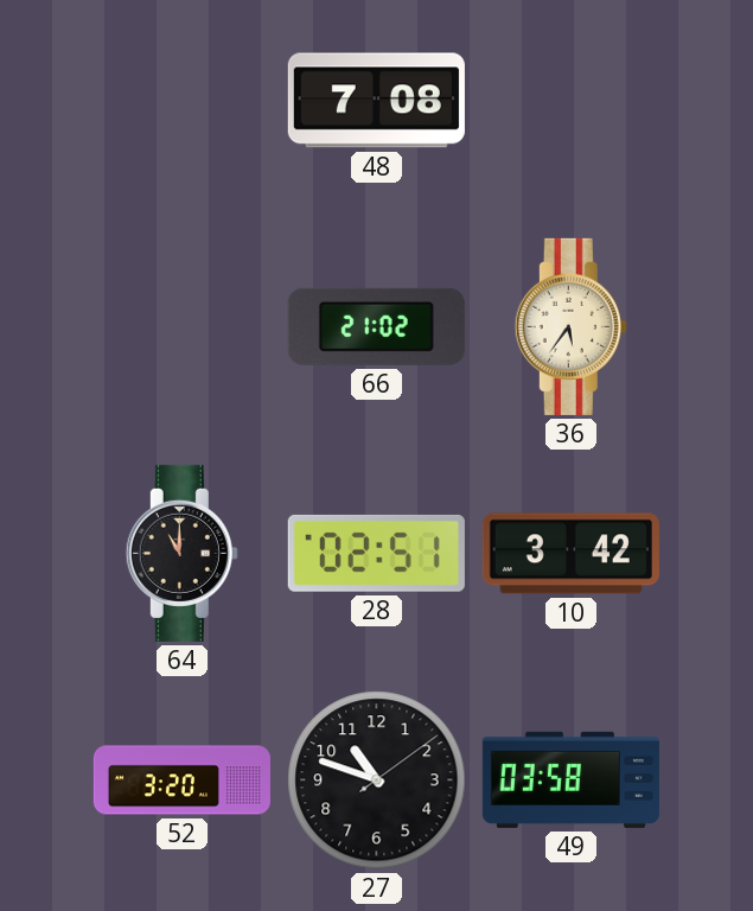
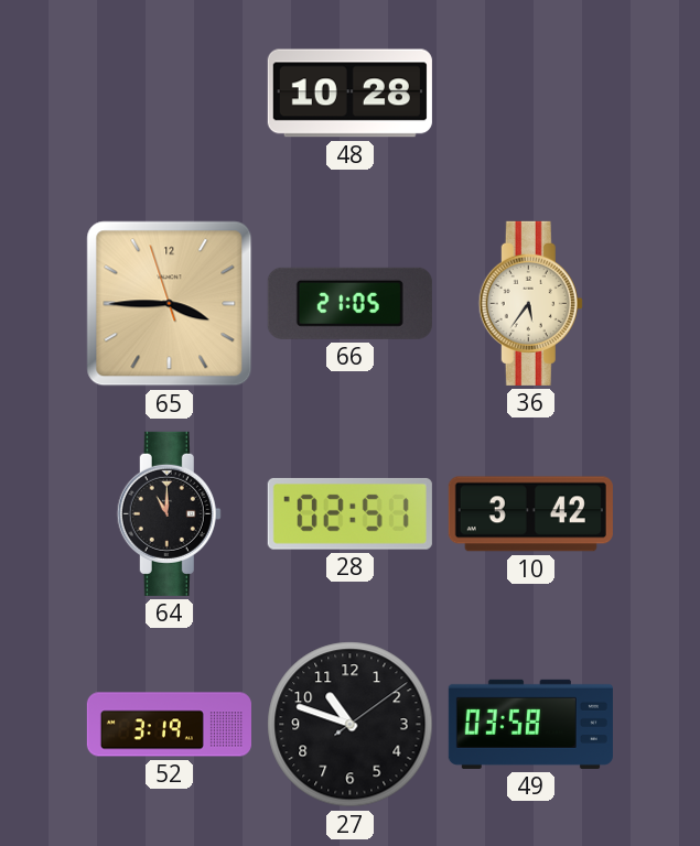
48: 7:08 -> 10:28
65: none -> 3:44
66: 21:02 -> 21:05
52: 3:20 -> 3:19
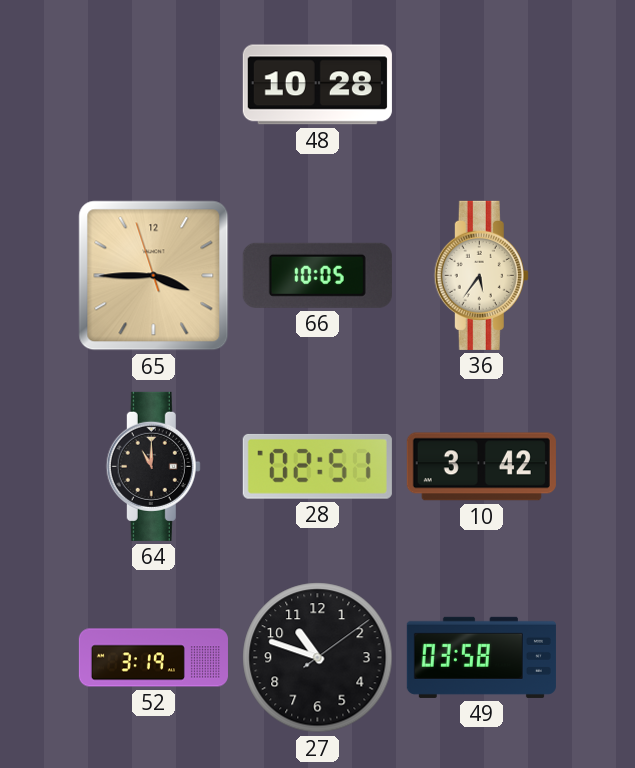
66: 21:05 -> 10:05
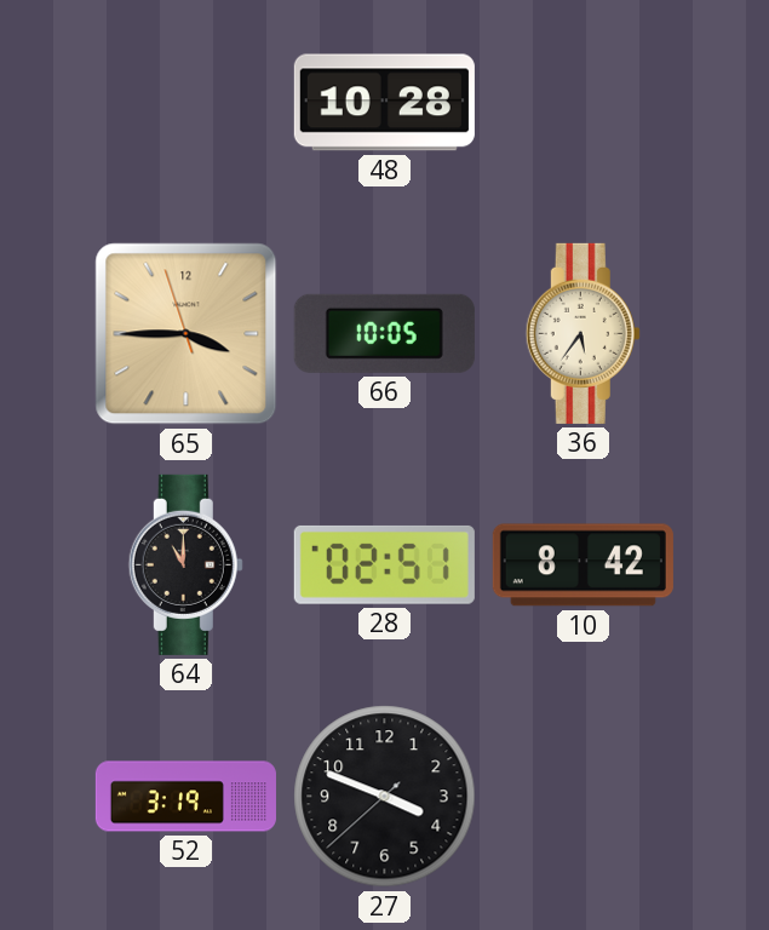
10: 3:42 -> 8:42
27: 10:48 -> 3:48
49: 03:58 -> none
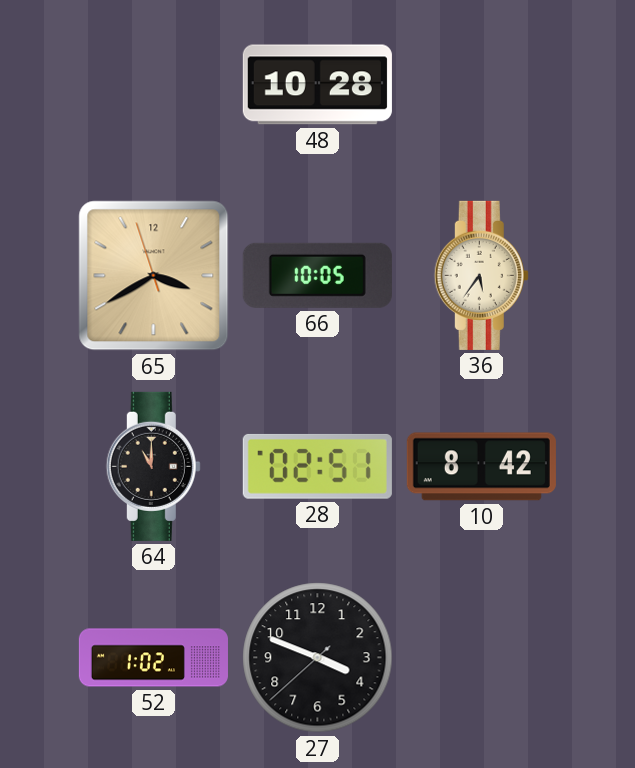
65: 3:44 -> 3:39
52: 3:19 -> 1:02
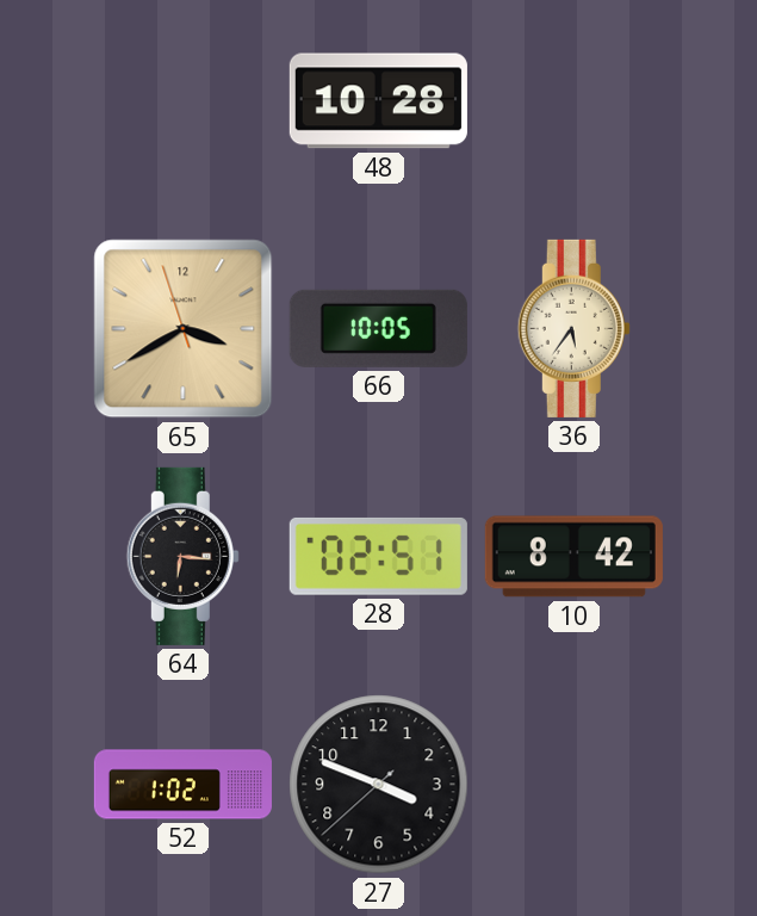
64: 11:00 -> 6:16
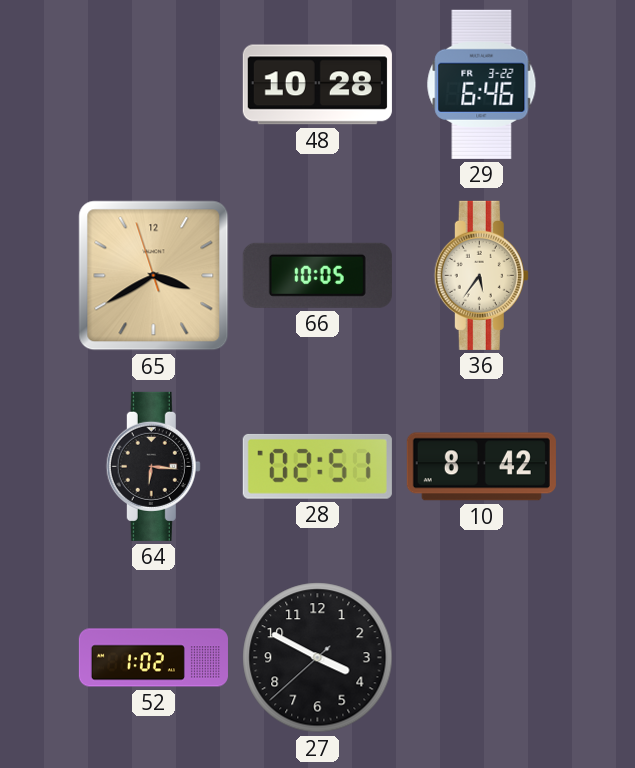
29: none -> 6:46
27: 3:48 -> 3:49
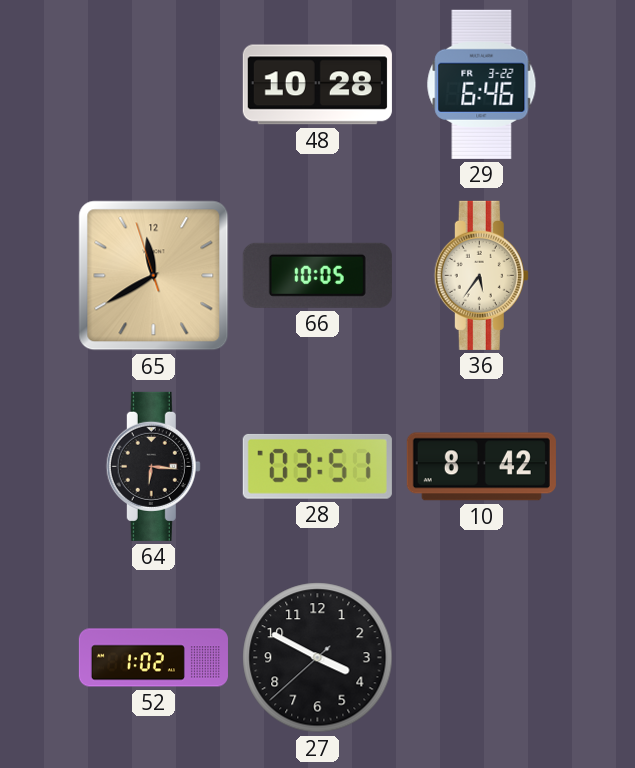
65: 3:39 -> 11:39
28: 02:51 -> 03:51
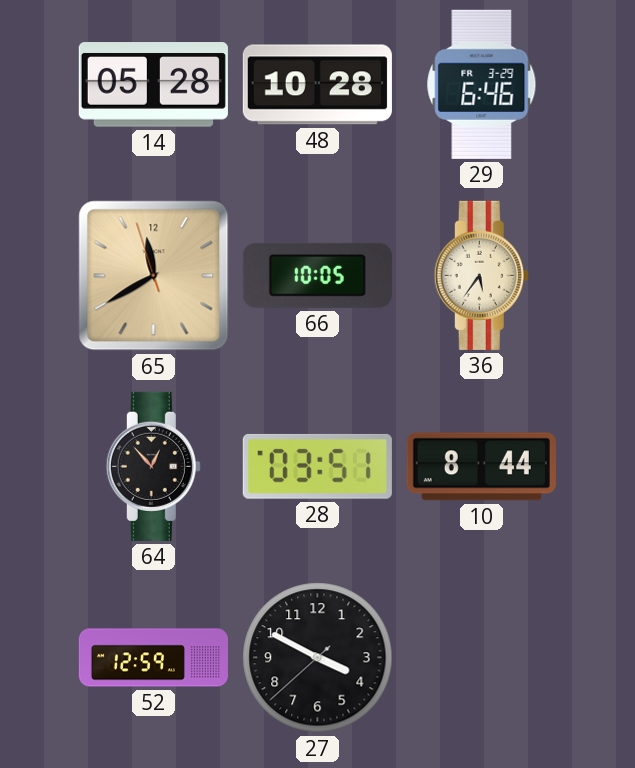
14: none -> 05:28
29 date: FR 3-22 -> FR 3-29
64: 6:16 -> 12:53
10: 8:42 -> 8:44
52: 1:02 -> 12:59
